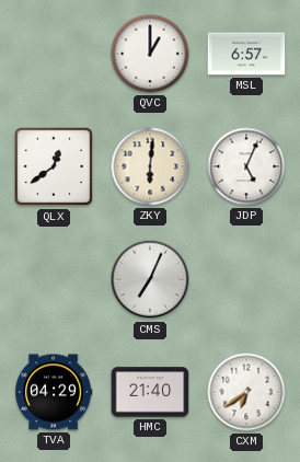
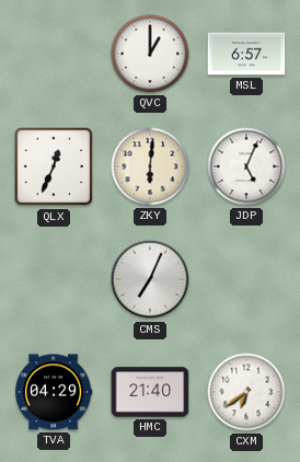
QLX: 12:39 -> 12:34
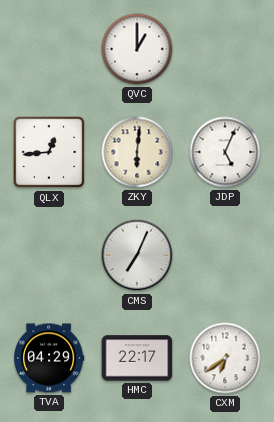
MSL: 6:57 -> none
QLX: 12:34 -> 12:44
HMC: 21:40 -> 22:17
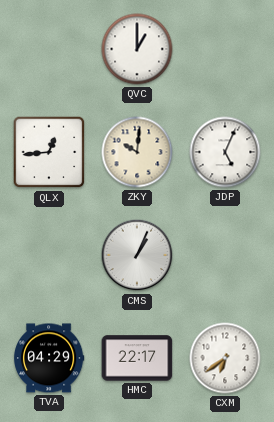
ZKY: 6:01 -> 10:01
CMS: 7:04 -> 1:04
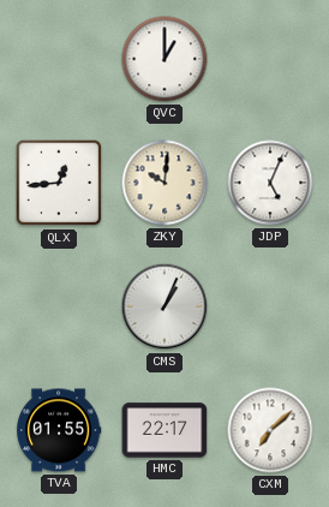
TVA: 04:29 -> 01:55
CXM: 6:39 -> 7:08
